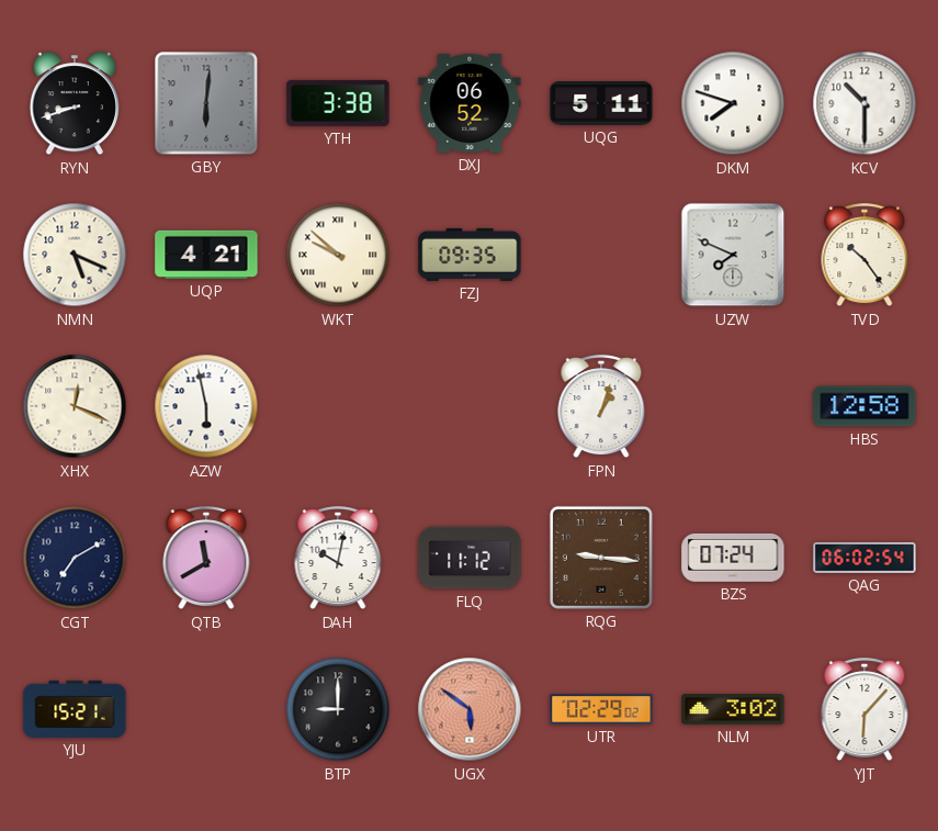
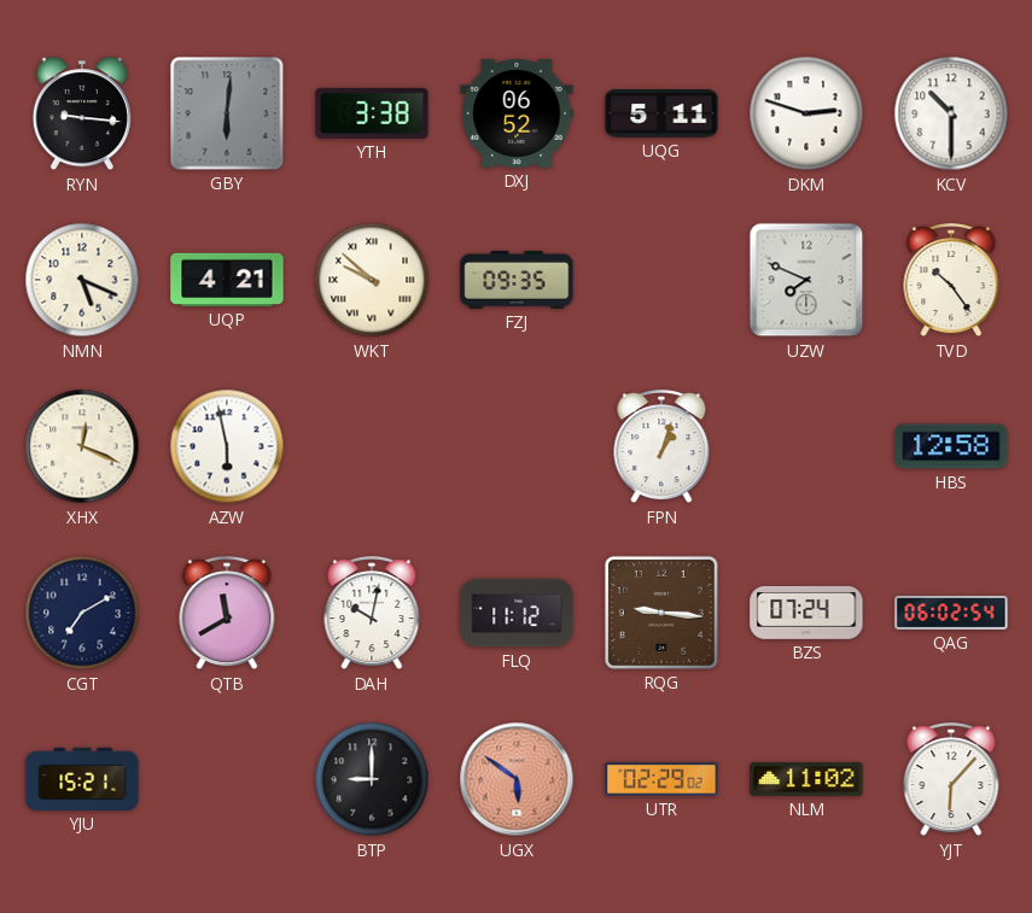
RYN: 8:42 -> 9:16
DKM: 7:48 -> 2:48
NLM: 3:02 -> 11:02
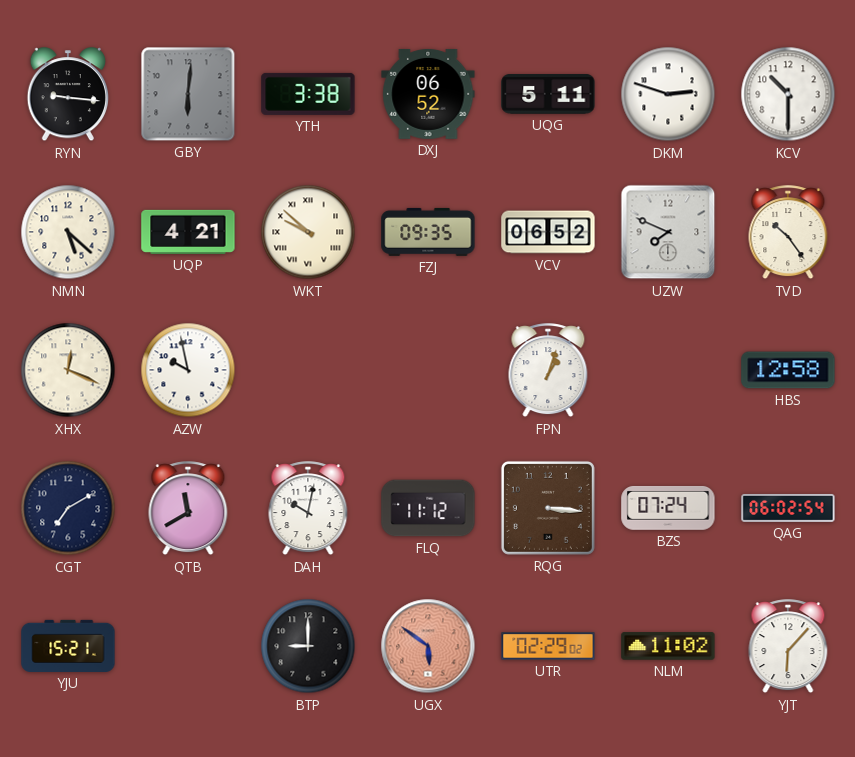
NMN: 5:19 -> 5:22
VCV: none -> 06:52
AZW: 5:58 -> 9:58
RQG: 9:16 -> 3:16
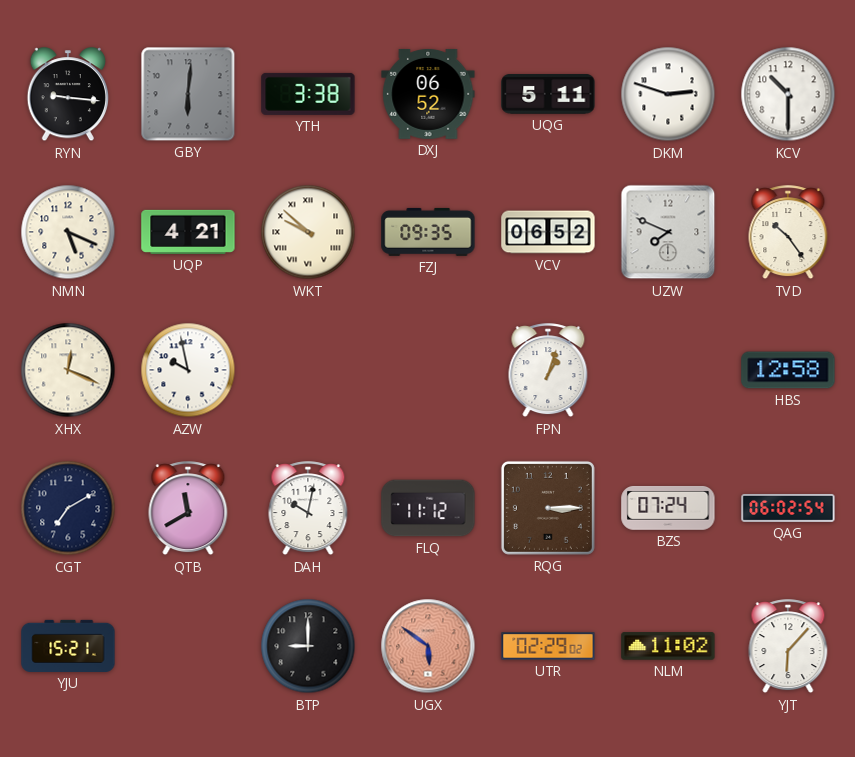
NMN: 5:22 -> 5:19
RQG: 3:16 -> 3:15
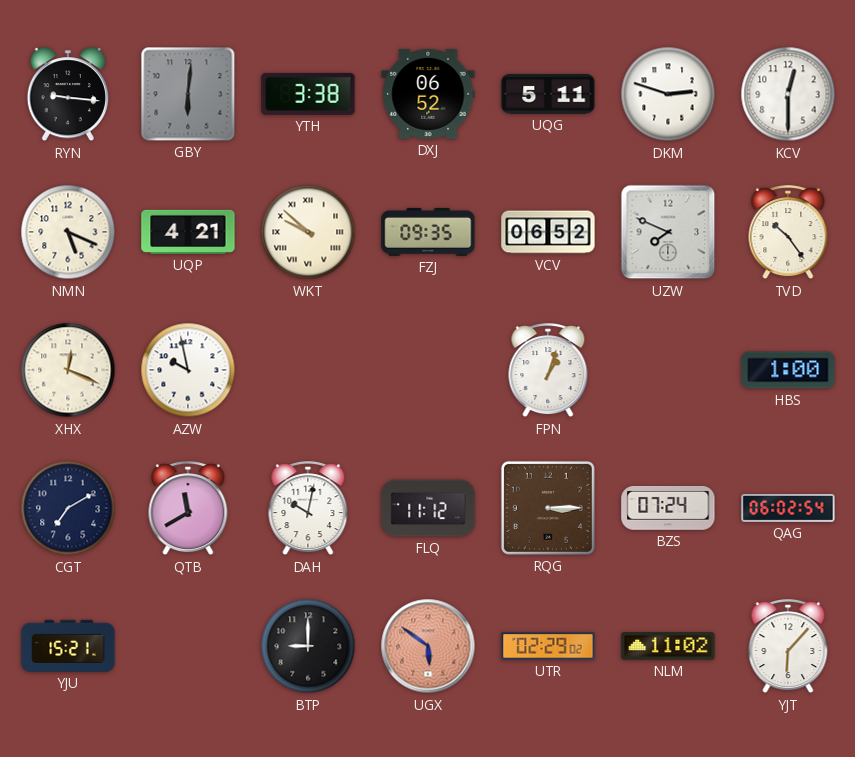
KCV: 10:30 -> 12:30
HBS: 12:58 -> 1:00
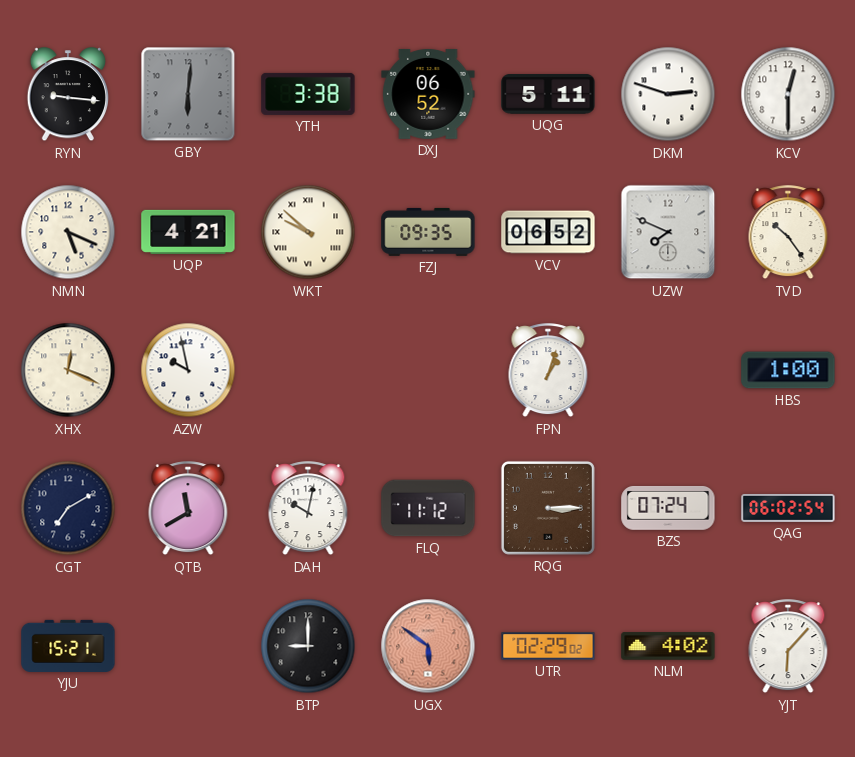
NLM: 11:02 -> 4:02
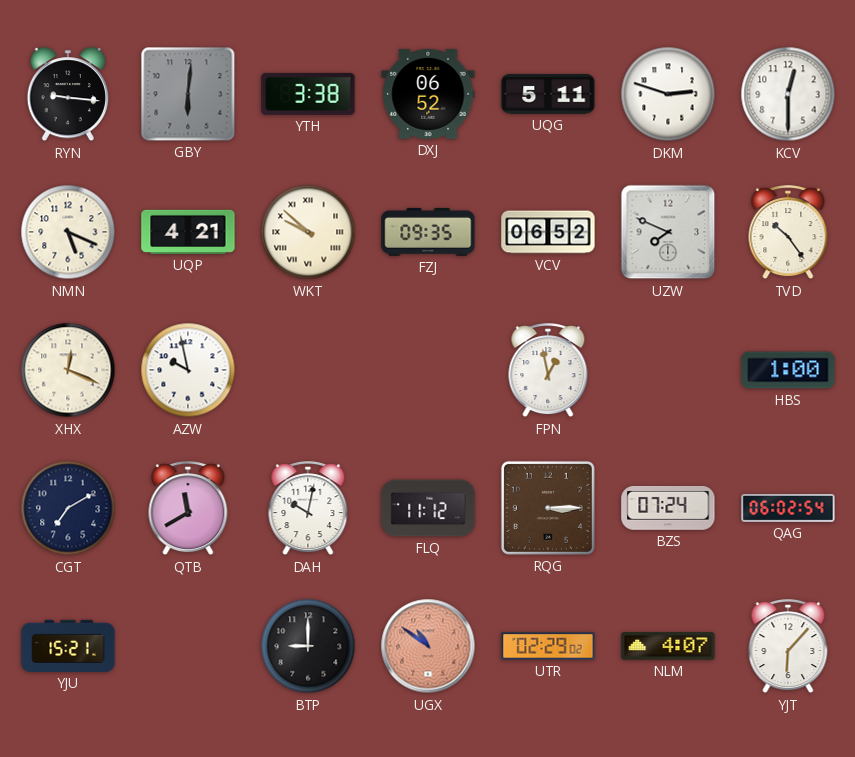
FPN: 1:03 -> 12:58
UGX: 5:51 -> 10:51
NLM: 4:02 -> 4:07
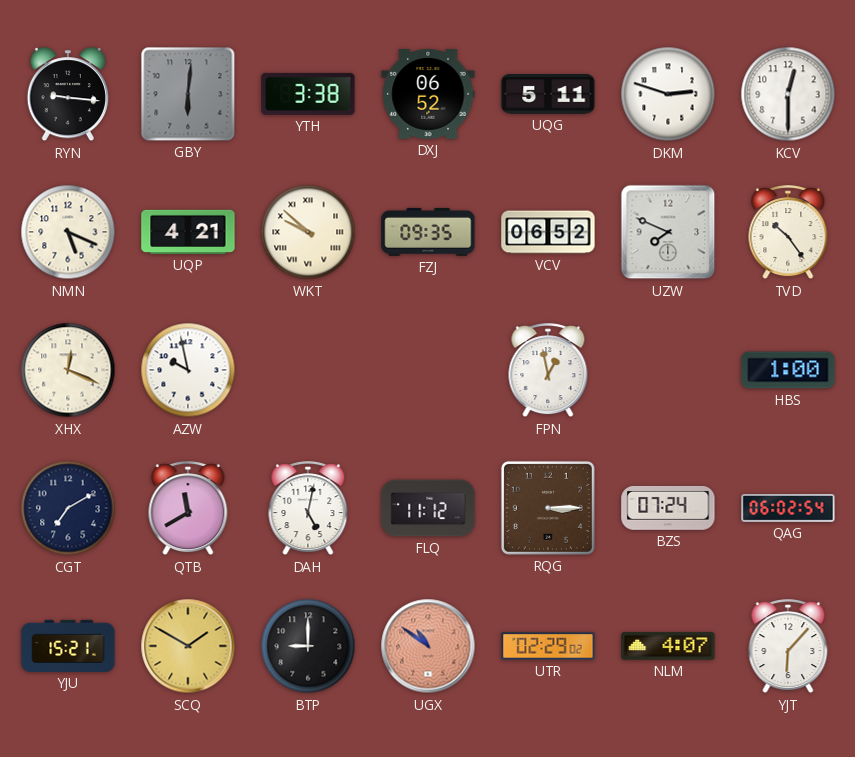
DAH: 10:02 -> 5:02
SCQ: none -> 1:50
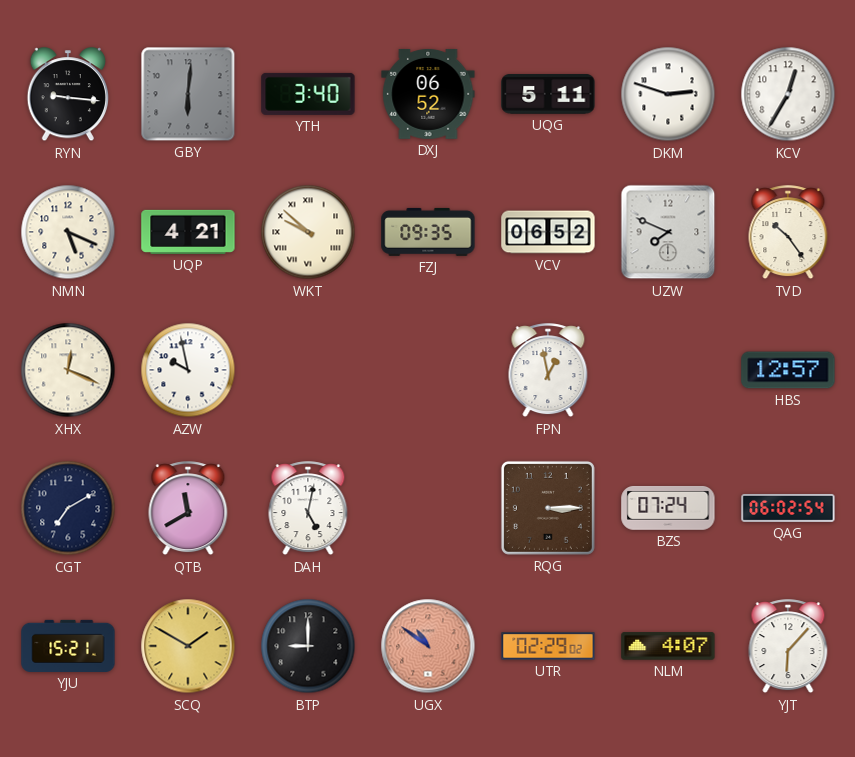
YTH: 3:38 -> 3:40
KCV: 12:30 -> 12:35
HBS: 1:00 -> 12:57
FLQ: 11:12 -> none
